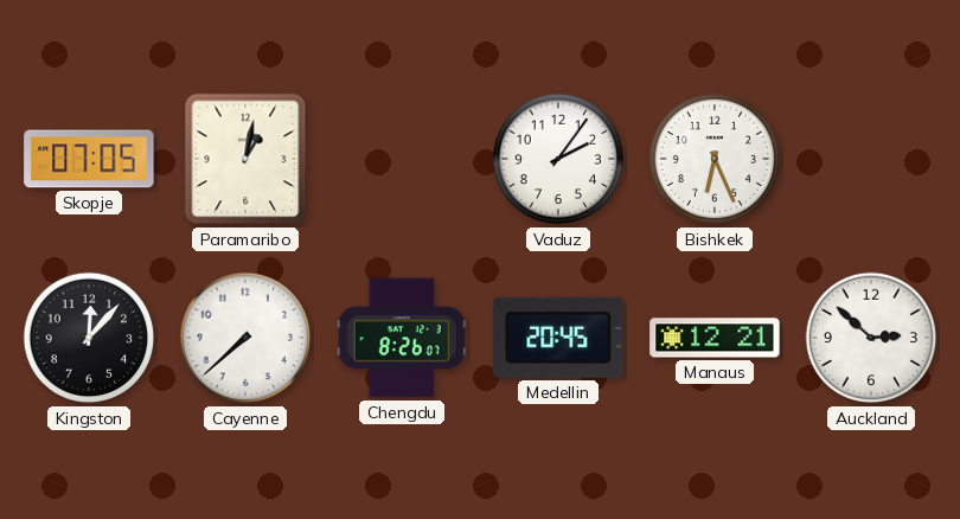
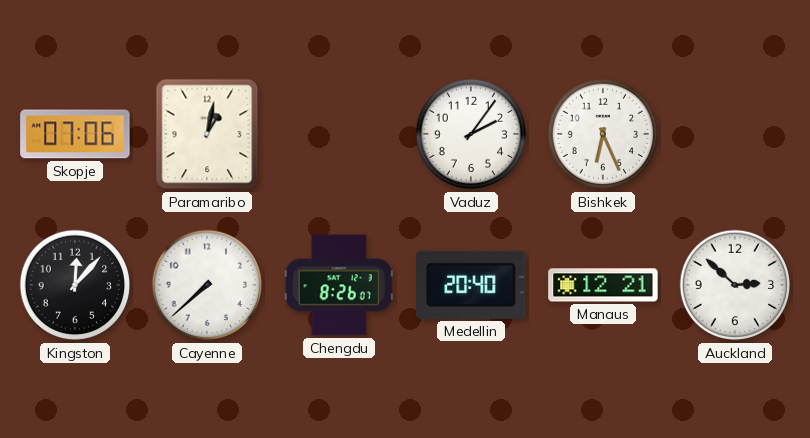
Skopje: 07:05 -> 07:06
Medellin: 20:45 -> 20:40
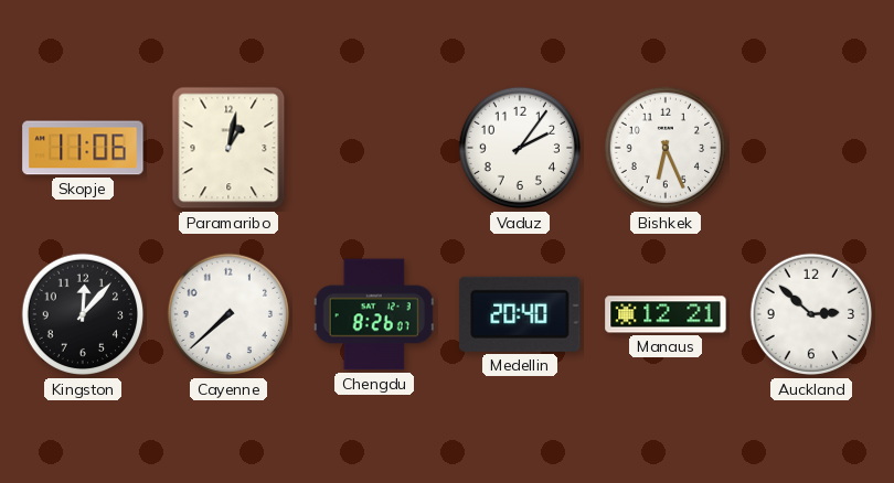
Skopje: 07:06 -> 11:06
